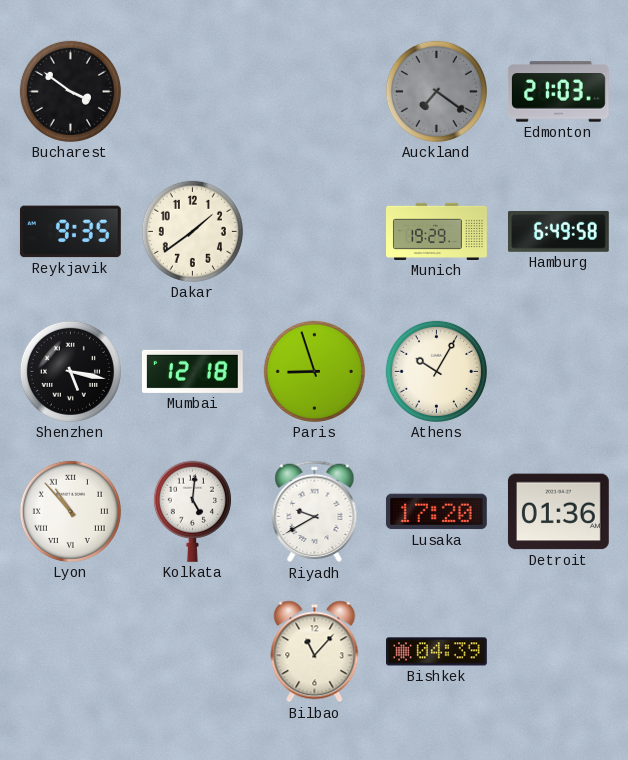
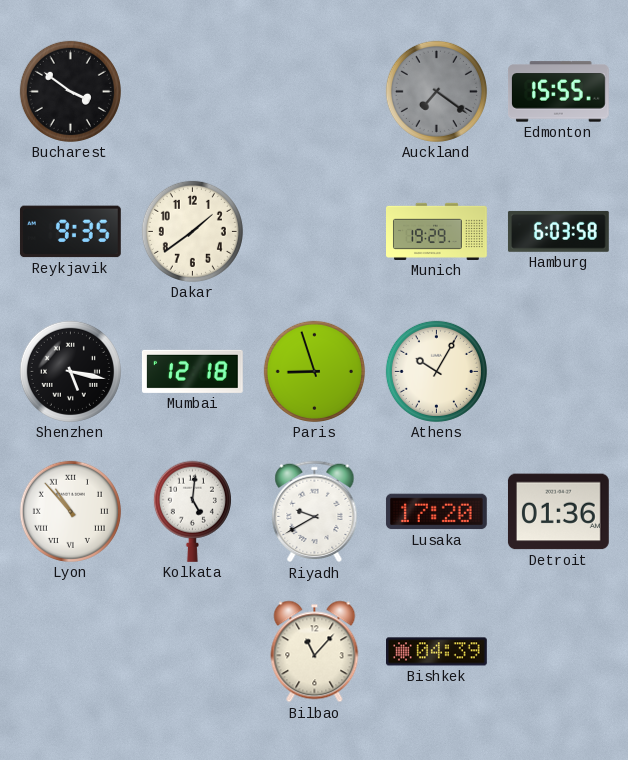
Edmonton: 21:03 -> 15:55
Hamburg: 6:49 -> 6:03
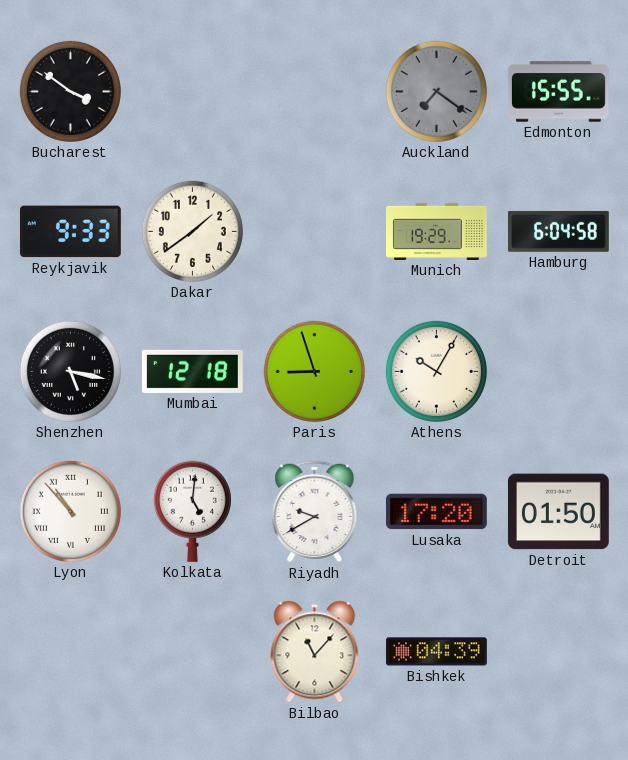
Reykjavik: 9:35 -> 9:33
Hamburg: 6:03 -> 6:04
Detroit: 01:36 -> 01:50
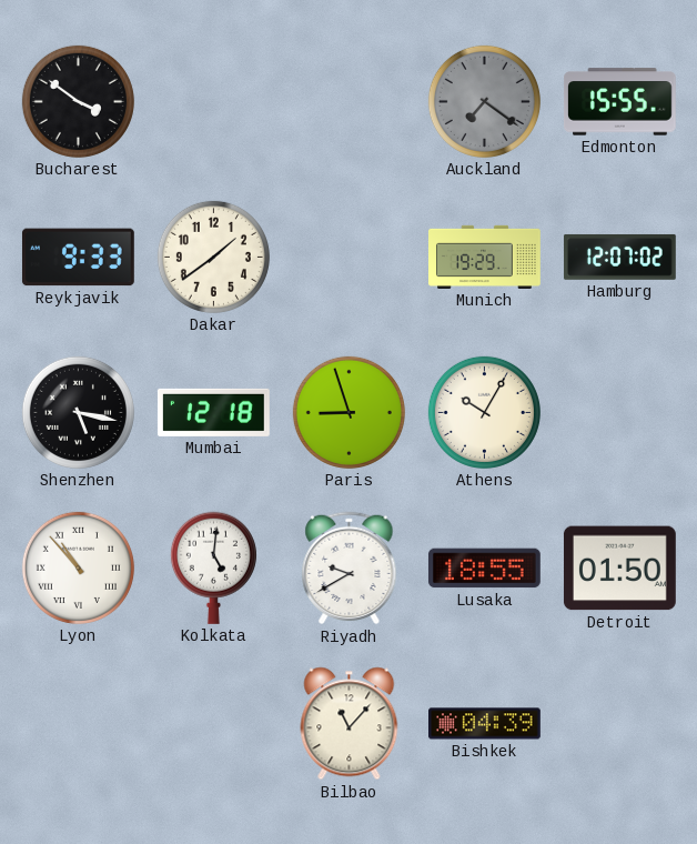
Hamburg: 6:04 -> 12:07
Lusaka: 17:20 -> 18:55
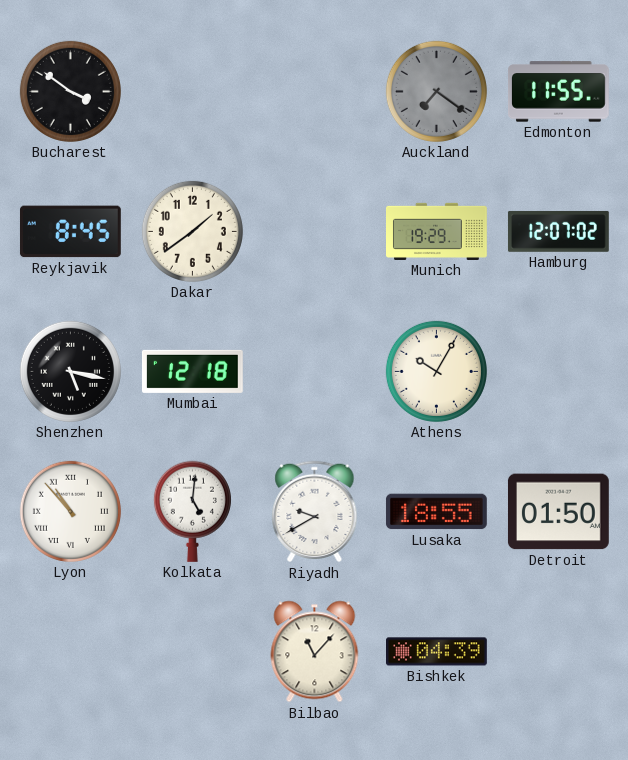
Edmonton: 15:55 -> 11:55
Reykjavik: 9:33 -> 8:45
Paris: 8:57 -> none
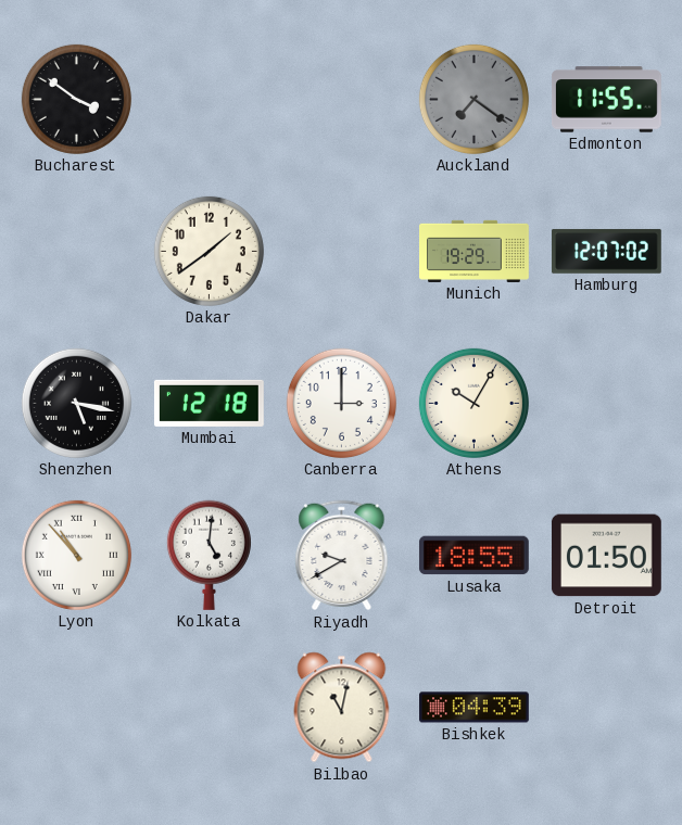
Reykjavik: 8:45 -> none
Canberra: none -> 3:00
Bilbao: 11:07 -> 11:02
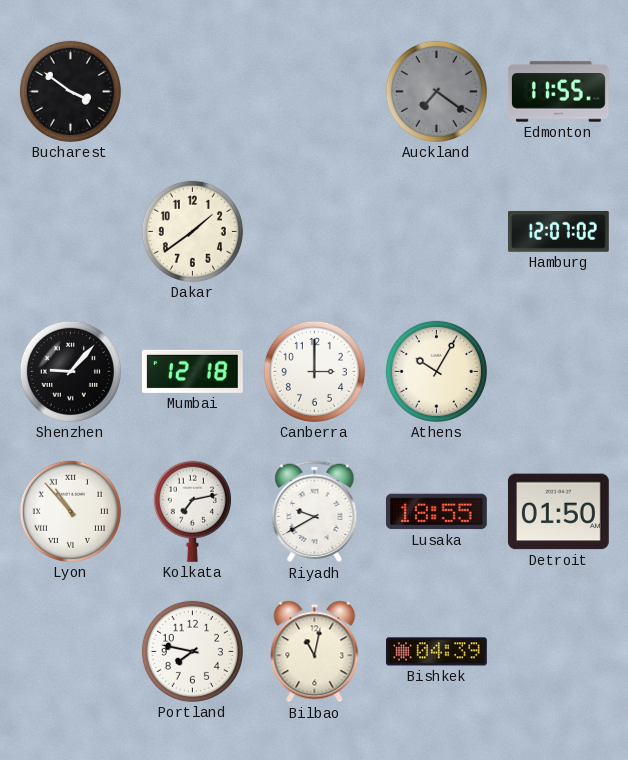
Munich: 19:29 -> none
Shenzhen: 5:17 -> 9:07
Kolkata: 5:01 -> 7:13
Portland: none -> 7:47
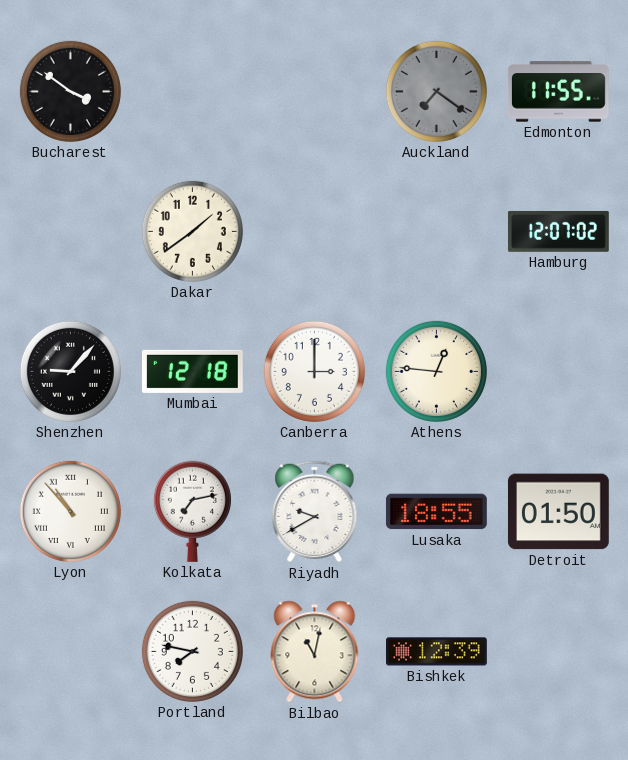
Athens: 10:05 -> 12:46
Bishkek: 04:39 -> 12:39
